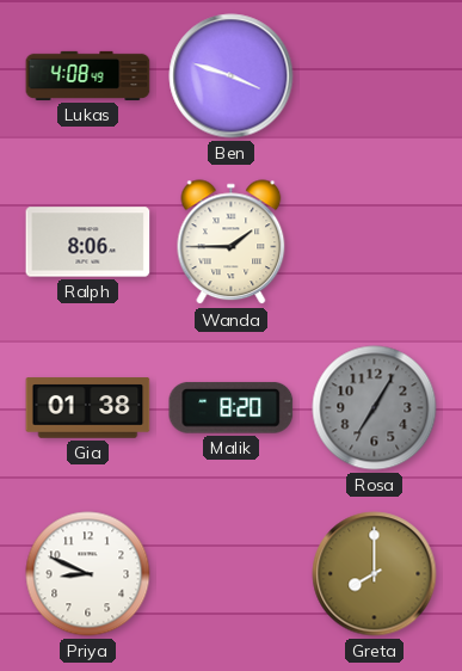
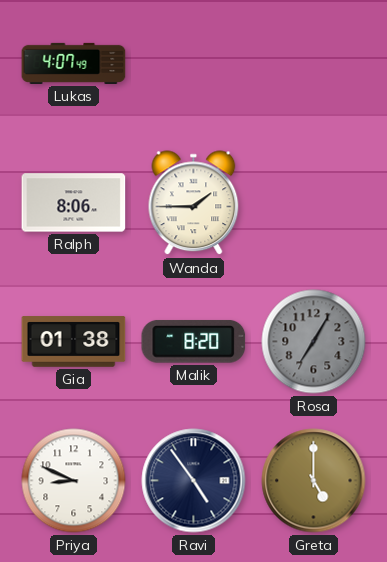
Lukas: 4:08 -> 4:07
Ben: 3:48 -> none
Ravi: none -> 4:54
Greta: 8:00 -> 5:00
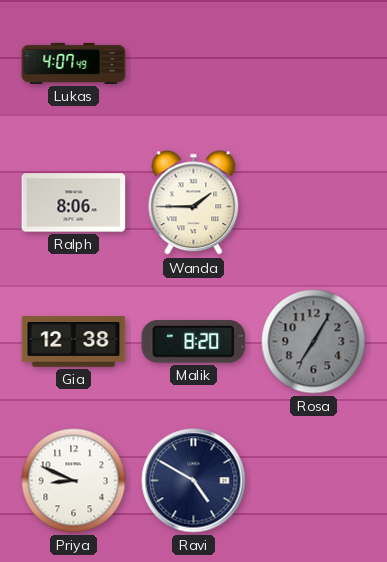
Gia: 01:38 -> 12:38
Ravi: 4:54 -> 4:50
Greta: 5:00 -> none
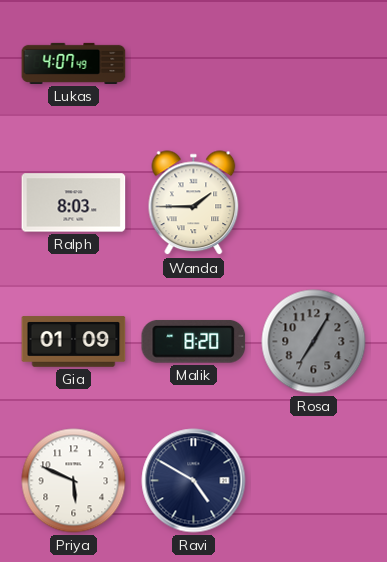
Ralph: 8:06 -> 8:03
Gia: 12:38 -> 01:09
Priya: 8:49 -> 5:49
